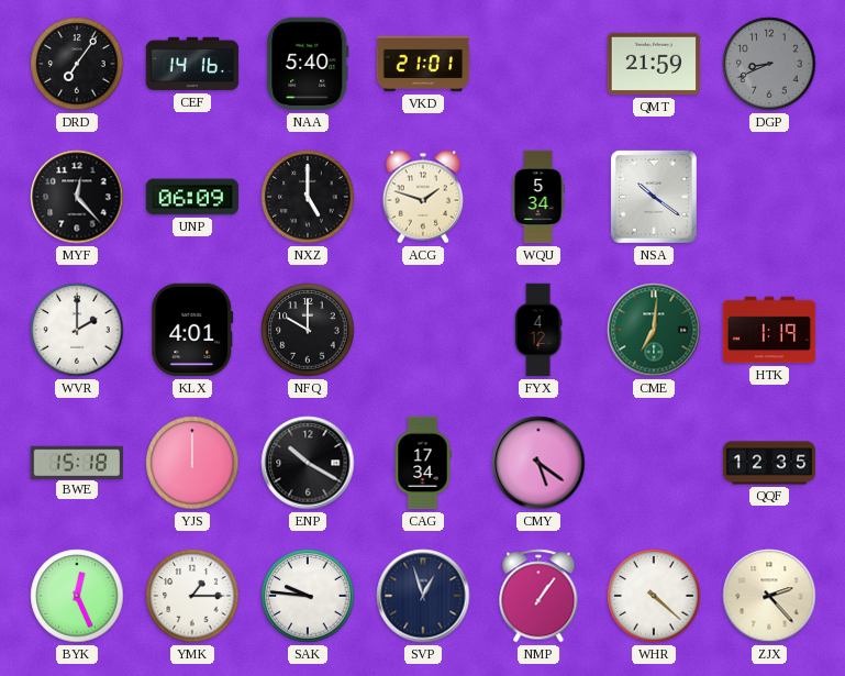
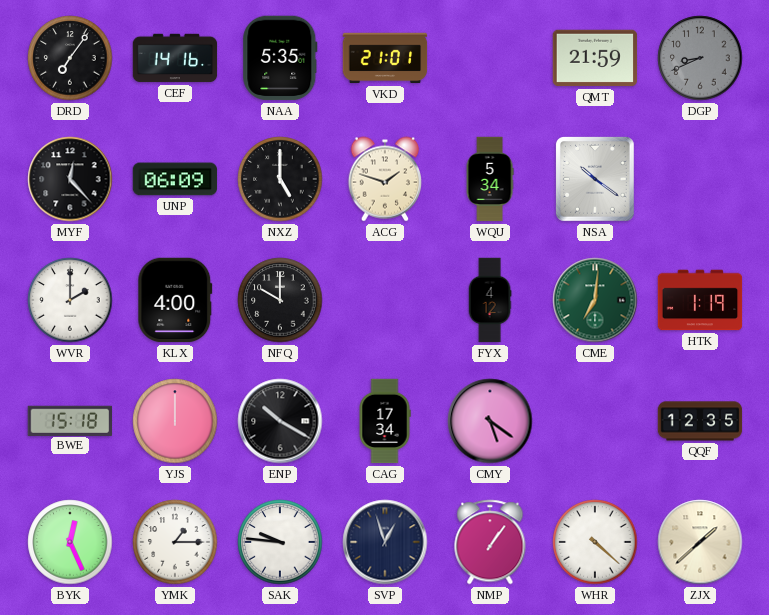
NAA: 5:40 -> 5:35
KLX: 4:01 -> 4:00
ZJX: 2:23 -> 1:38
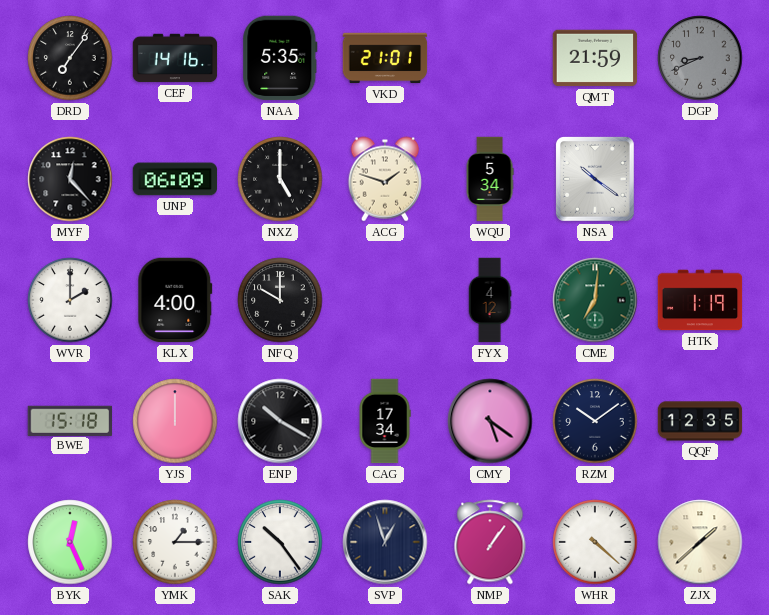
RZM: none -> 10:09
SAK: 9:46 -> 10:24
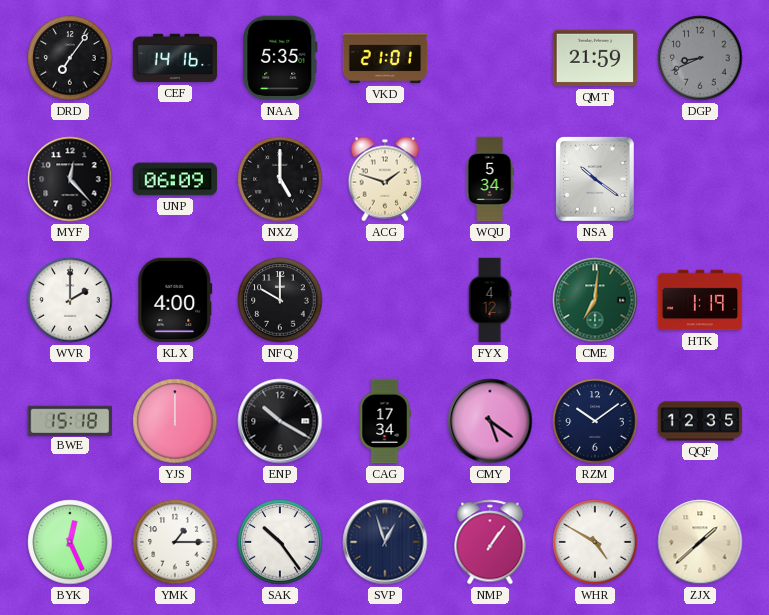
WHR: 4:22 -> 4:50
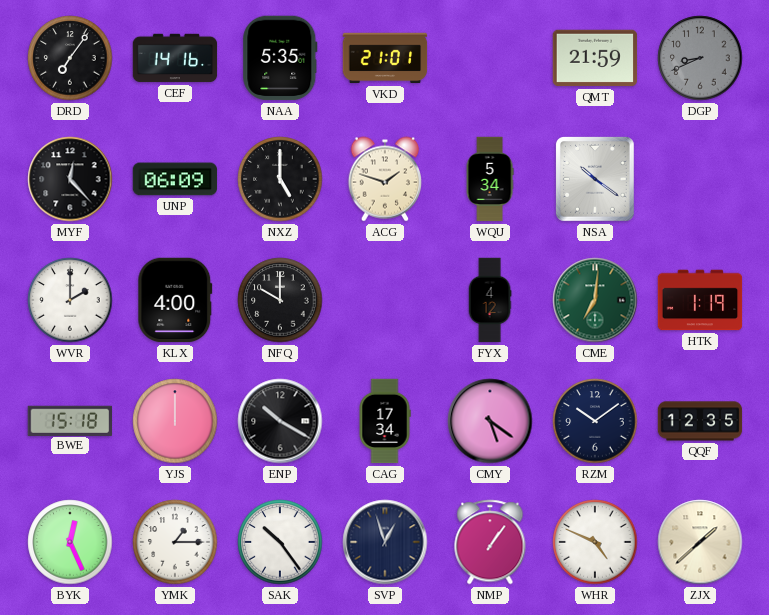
WHR: 4:50 -> 4:49
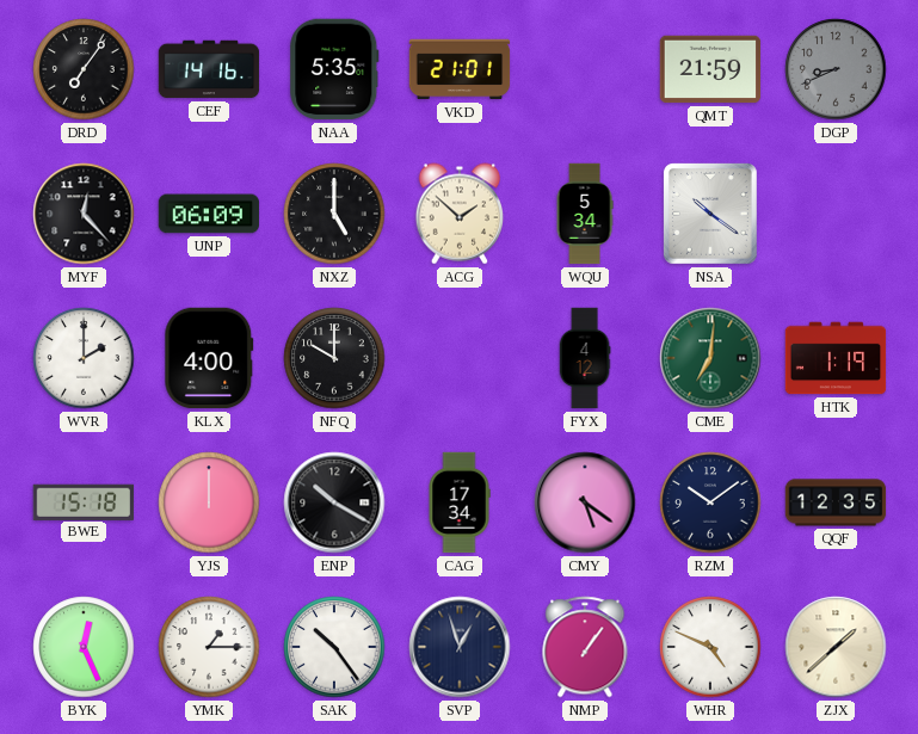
ACG: 1:48 -> 1:52
